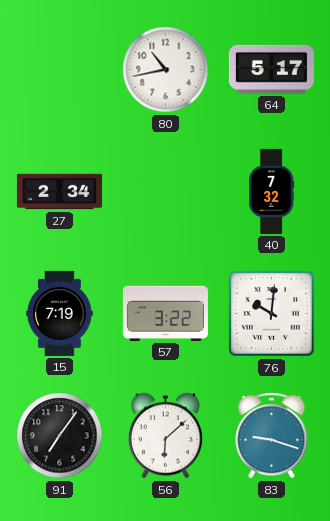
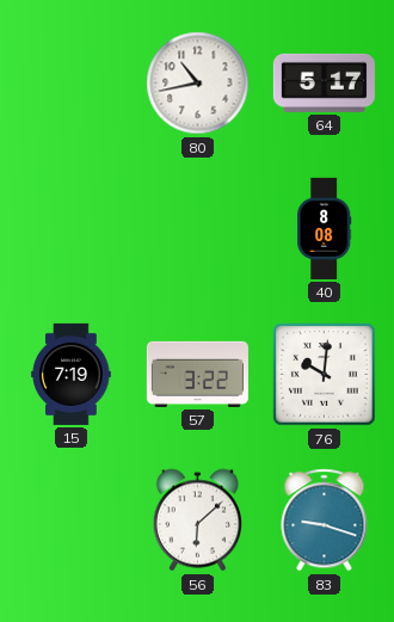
27: 2:34 -> none
40: 7:32 -> 8:08
91: 7:06 -> none
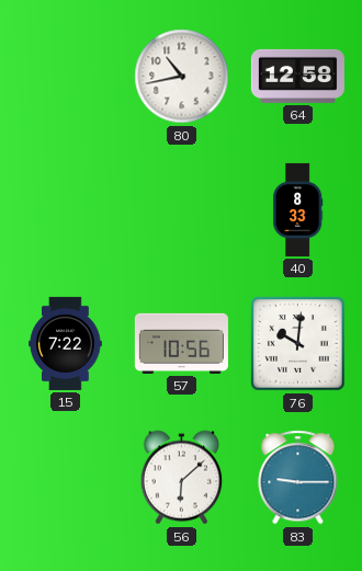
64: 5:17 -> 12:58
40: 8:08 -> 8:33
15: 7:19 -> 7:22
57: 3:22 -> 10:56
83: 9:18 -> 9:15
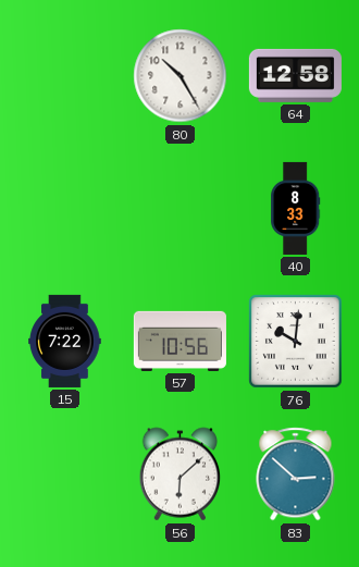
80: 10:43 -> 10:25
83: 9:15 -> 2:52
